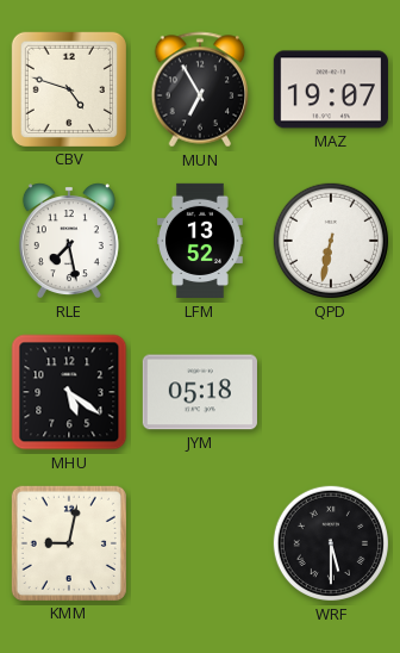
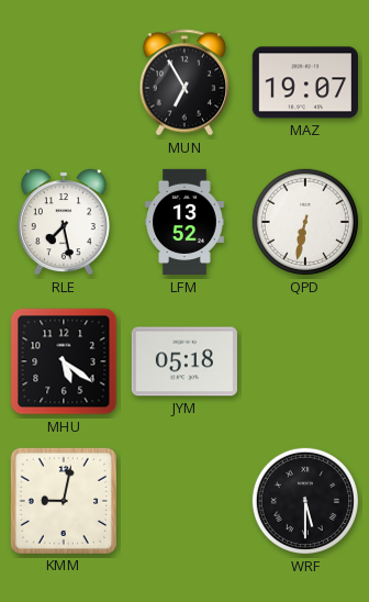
CBV: 4:48 -> none
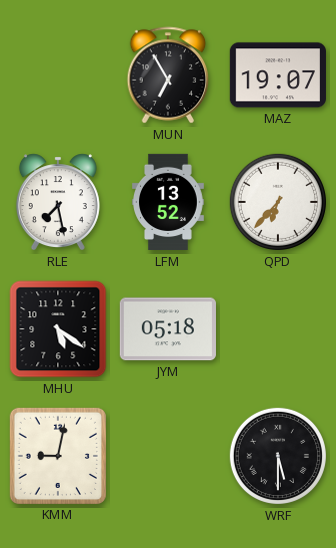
QPD: 6:32 -> 6:37
